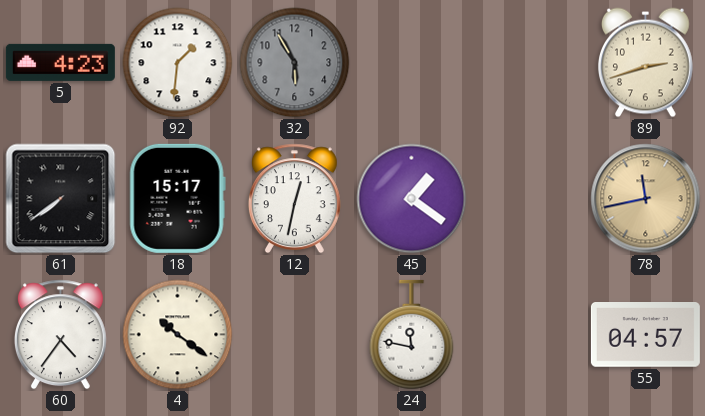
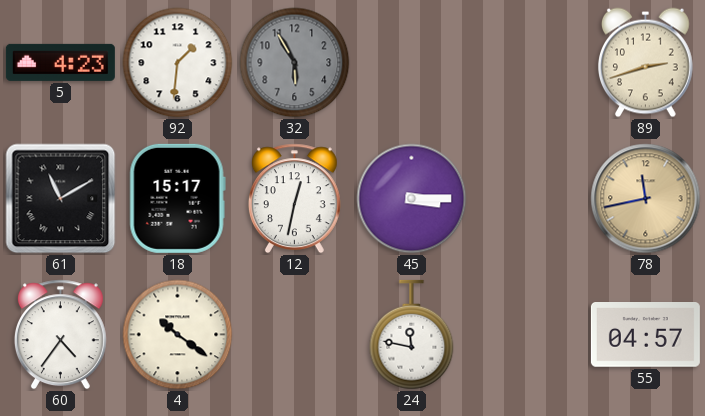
61: 7:39 -> 11:10
45: 1:21 -> 3:15
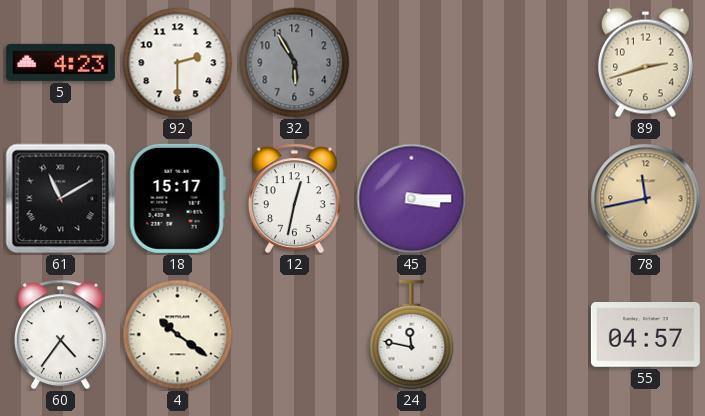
92: 1:31 -> 2:30
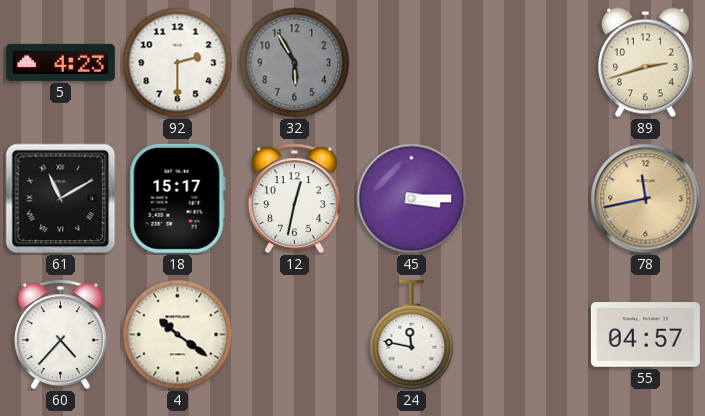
60: 4:36 -> 4:37
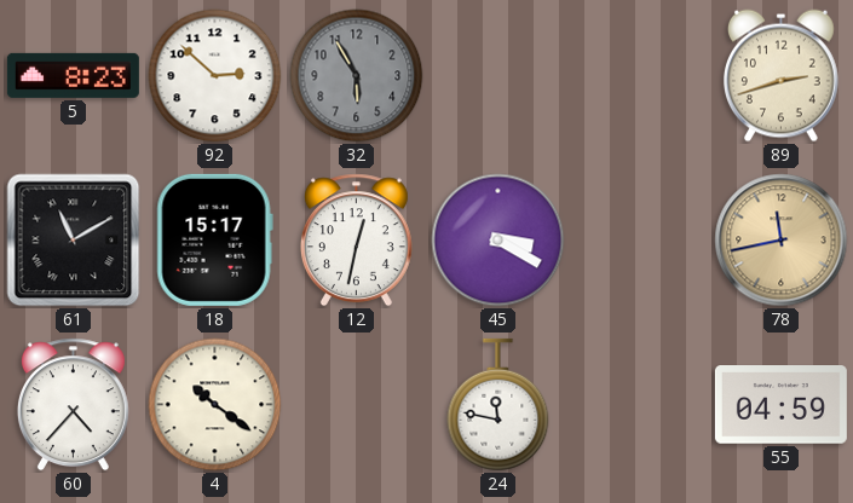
5: 4:23 -> 8:23
92: 2:30 -> 2:52
45: 3:15 -> 3:20
55: 04:57 -> 04:59
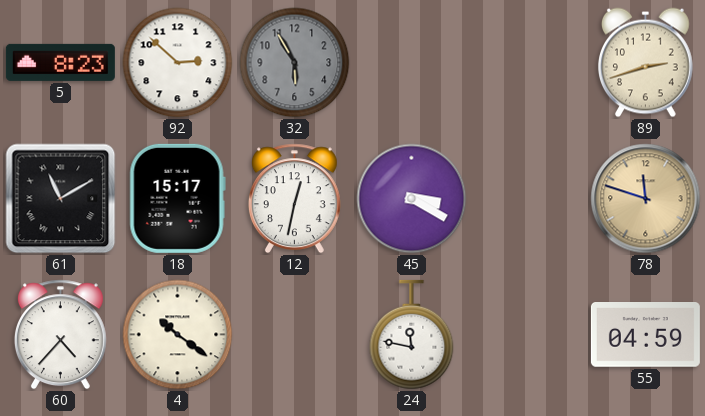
78: 11:43 -> 11:48
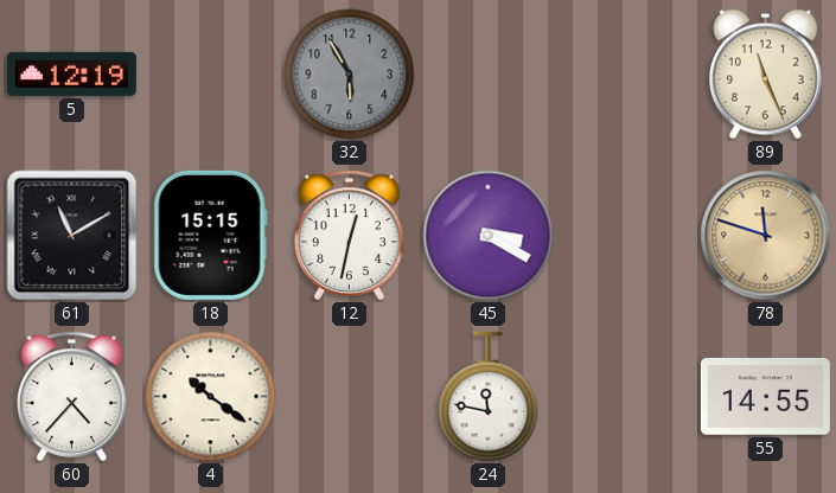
5: 8:23 -> 12:19
92: 2:52 -> none
89: 2:42 -> 11:26
18: 15:17 -> 15:15
55: 04:59 -> 14:55
